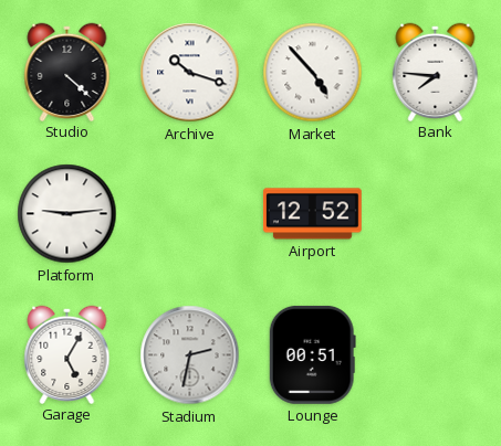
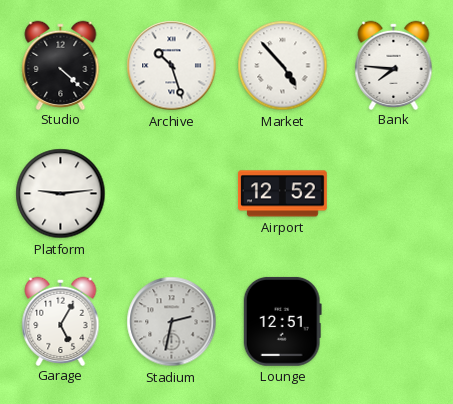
Archive: 10:18 -> 10:27
Lounge: 00:51 -> 12:51
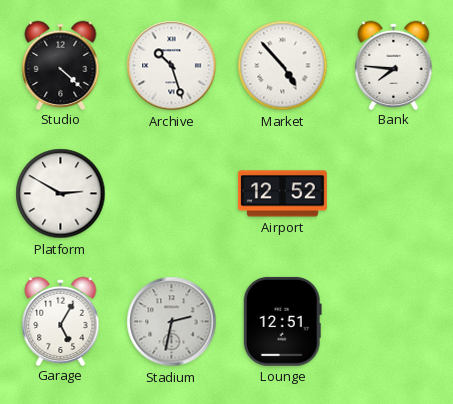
Platform: 9:14 -> 2:50
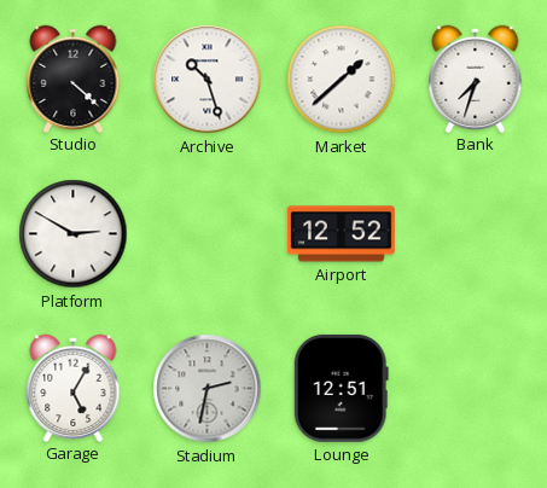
Market: 4:53 -> 1:38
Bank: 7:46 -> 7:33
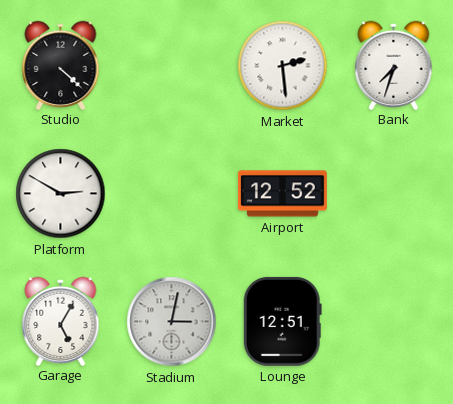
Archive: 10:27 -> none
Market: 1:38 -> 2:29
Stadium: 2:32 -> 3:02
